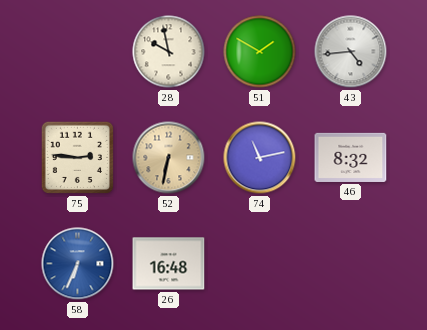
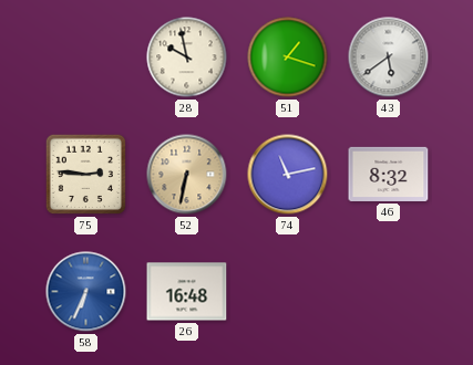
51: 1:50 -> 1:18
43: 4:44 -> 5:39
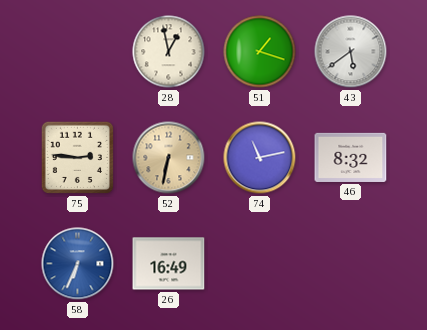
28: 9:58 -> 12:58
26: 16:48 -> 16:49
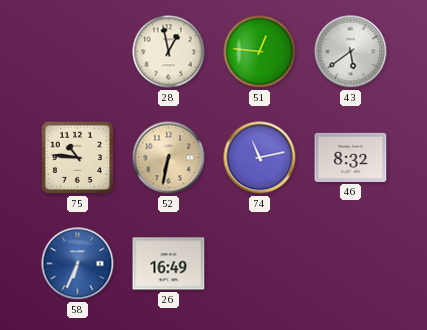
51: 1:18 -> 12:46
75: 2:46 -> 10:46
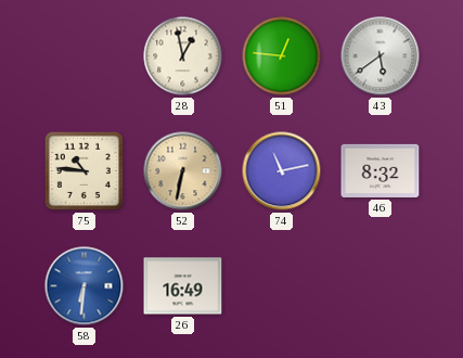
58: 6:34 -> 6:31
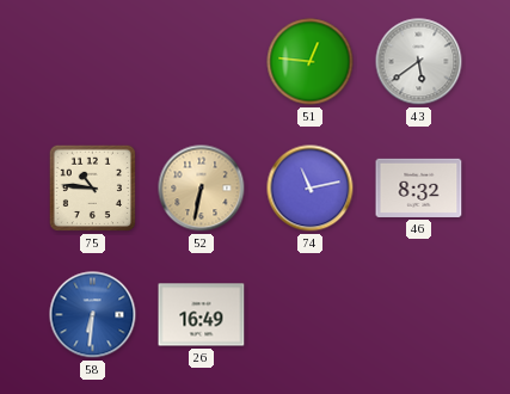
28: 12:58 -> none
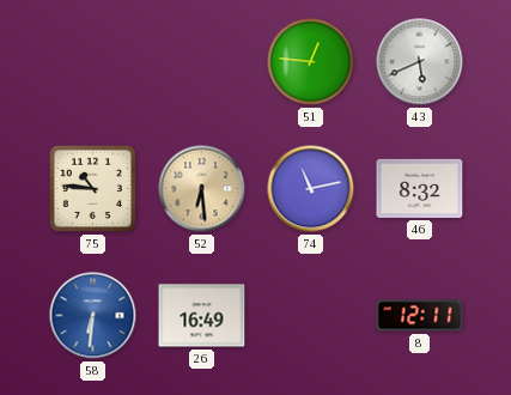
43: 5:39 -> 5:41
52: 6:32 -> 6:29
8: none -> 12:11
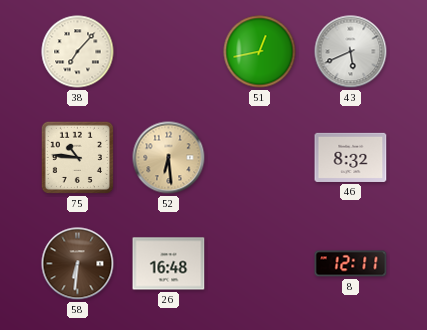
38: none -> 7:07
51: 12:46 -> 12:43
74: 11:13 -> none
58 dial: blue -> brown
26: 16:49 -> 16:48
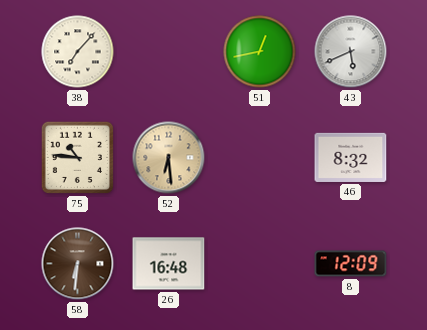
8: 12:11 -> 12:09
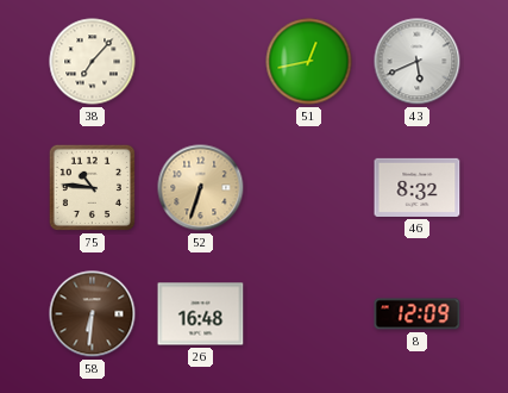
52: 6:29 -> 6:33
